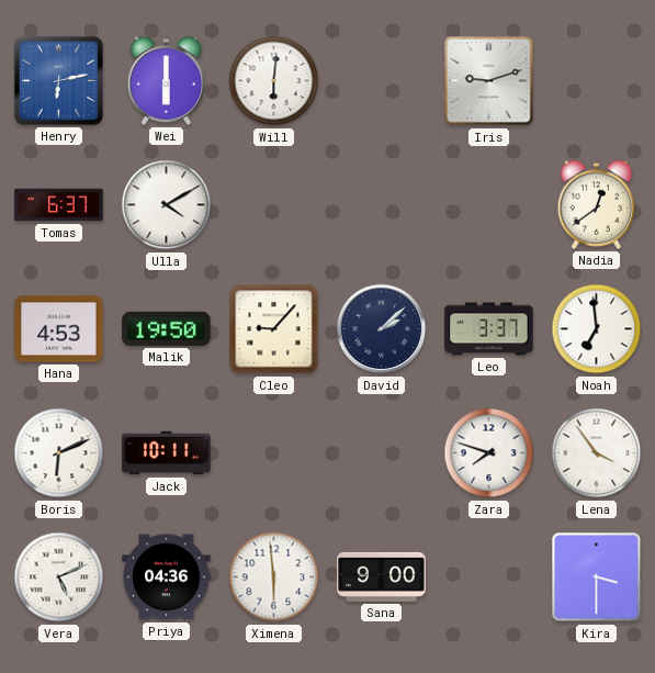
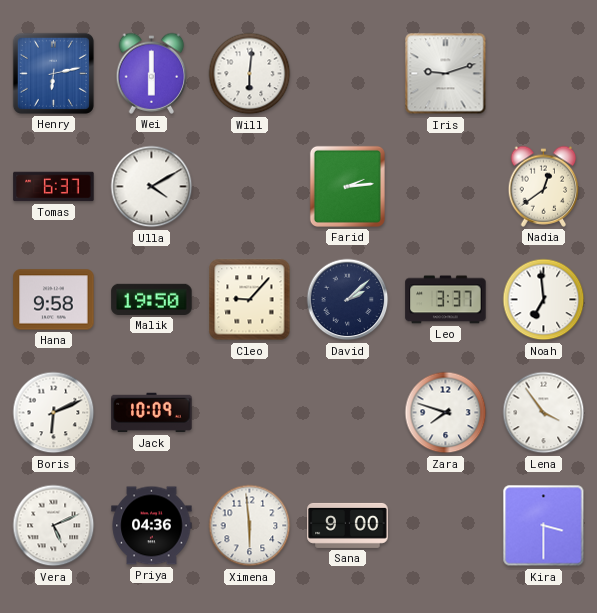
Farid: none -> 2:14
Hana: 4:53 -> 9:58
Jack: 10:11 -> 10:09
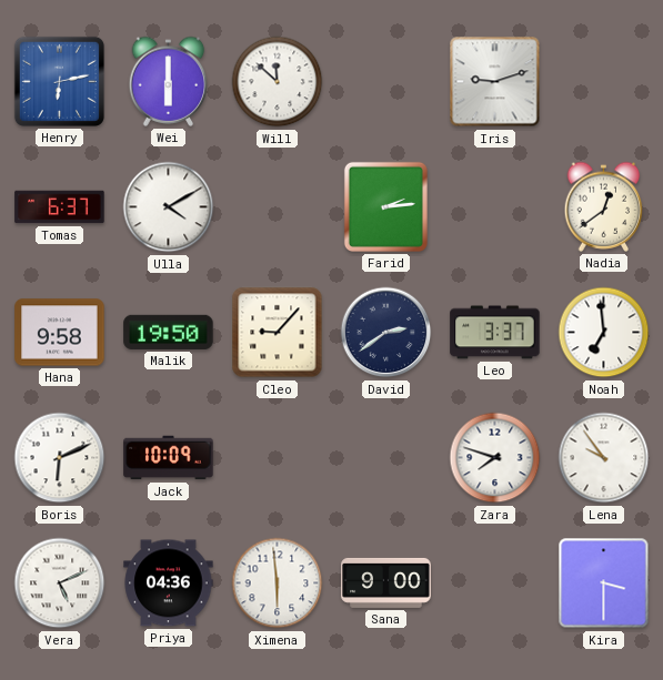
Will: 6:01 -> 11:52
David: 2:08 -> 2:39
Lena: 3:54 -> 9:54
